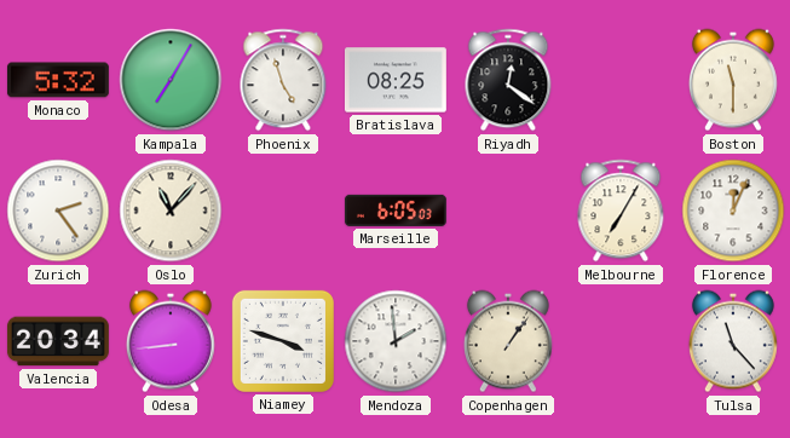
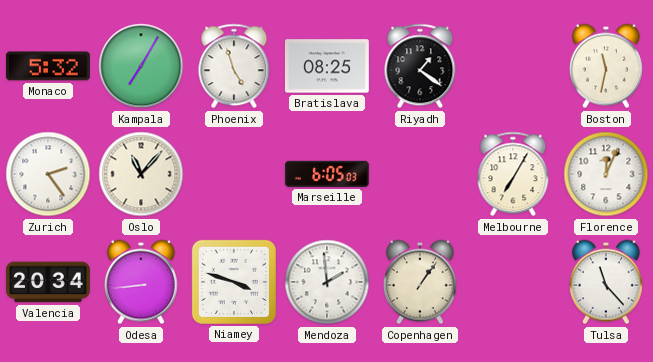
Riyadh: 12:21 -> 1:21
Boston: 11:30 -> 11:32
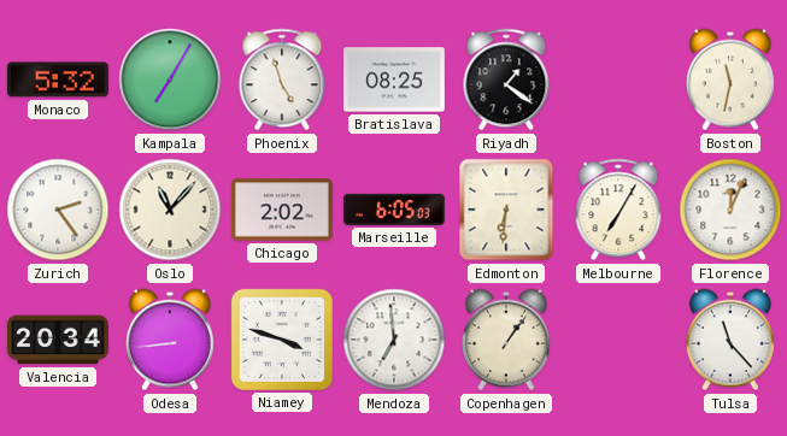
Chicago: none -> 2:02
Edmonton: none -> 6:31
Mendoza: 1:59 -> 6:59
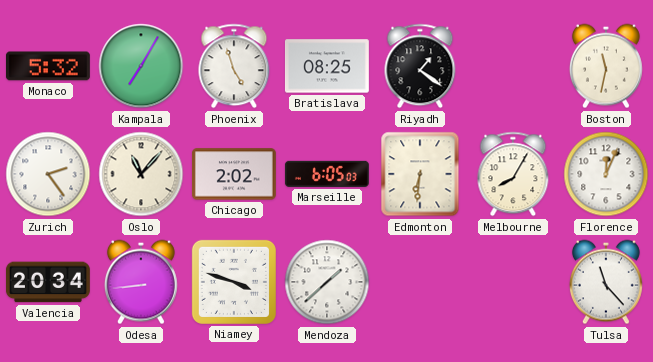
Melbourne: 7:05 -> 8:05
Mendoza: 6:59 -> 1:38
Copenhagen: 1:06 -> none
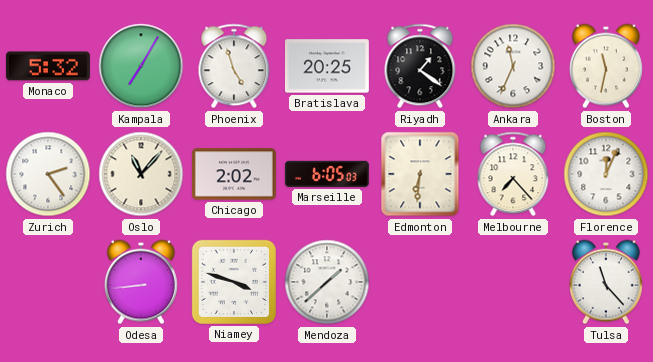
Bratislava: 08:25 -> 20:25
Ankara: none -> 11:34
Melbourne: 8:05 -> 7:23
Valencia: 20:34 -> none
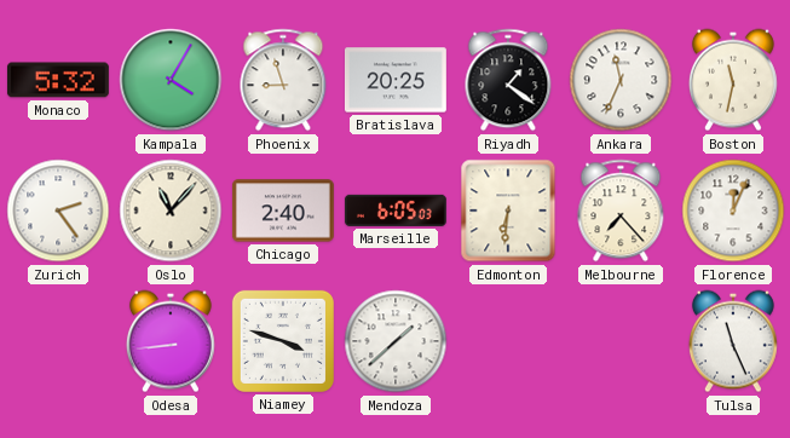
Kampala: 7:05 -> 4:05
Phoenix: 4:57 -> 8:57
Chicago: 2:02 -> 2:40
Tulsa: 11:23 -> 11:26
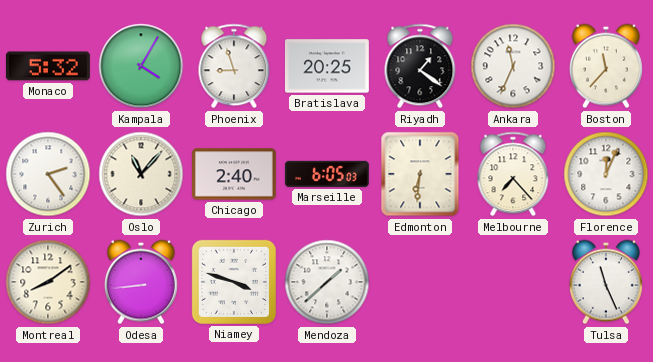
Boston: 11:32 -> 11:37
Montreal: none -> 8:09
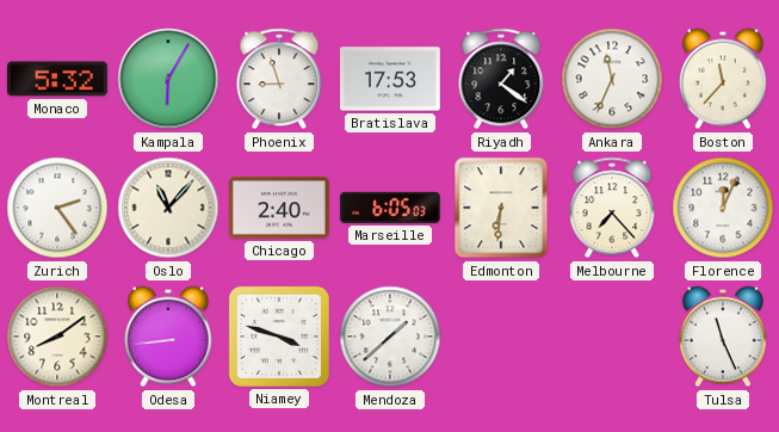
Kampala: 4:05 -> 6:05
Bratislava: 20:25 -> 17:53
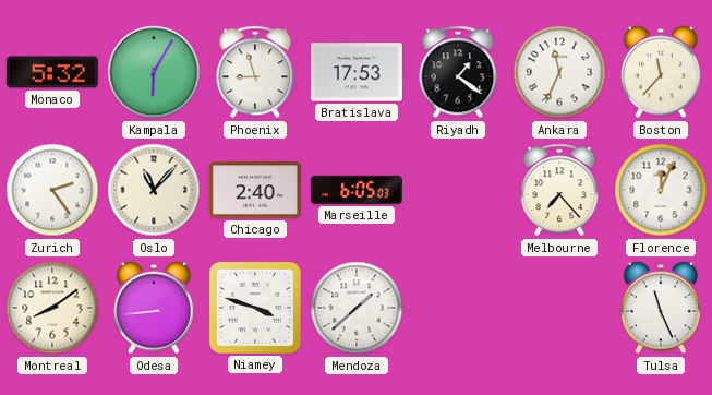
Edmonton: 6:31 -> none
